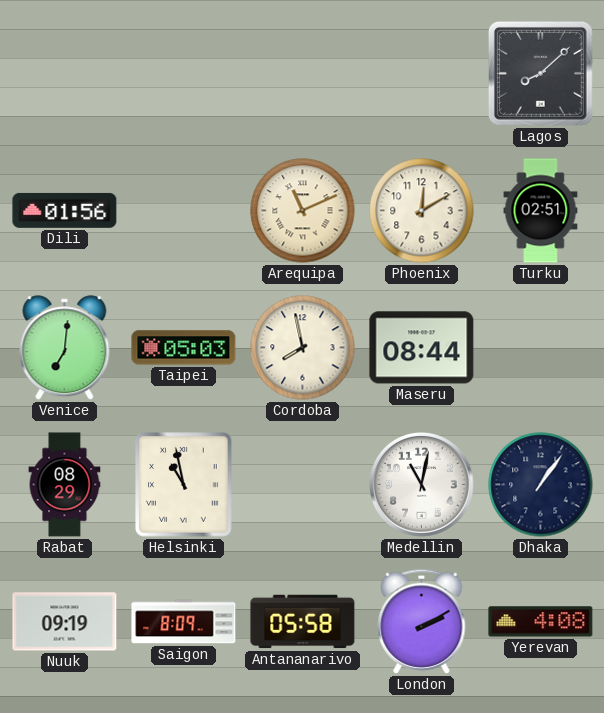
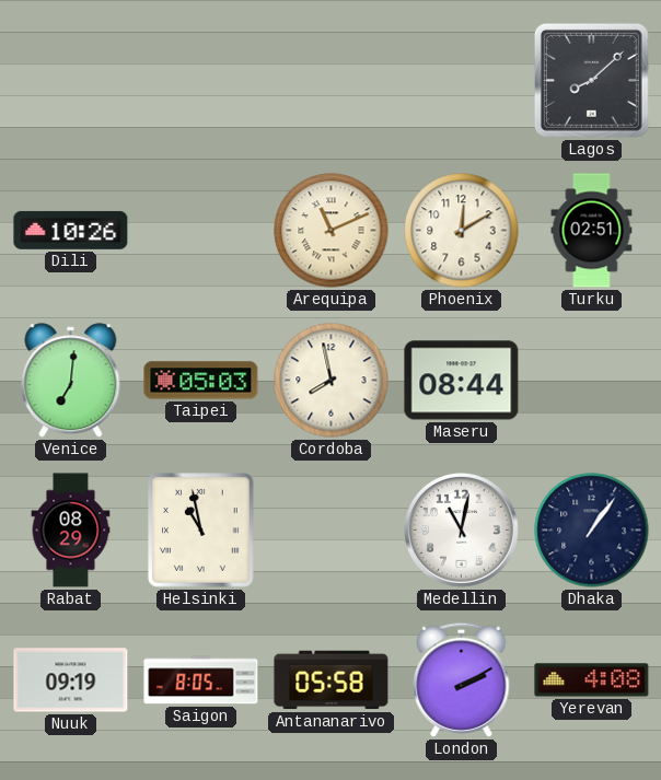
Dili: 01:56 -> 10:26
Saigon: 8:09 -> 8:05
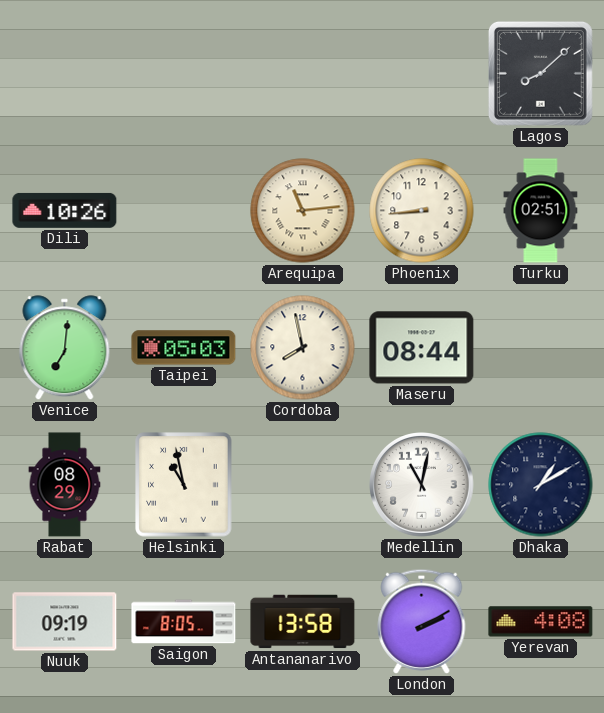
Arequipa: 11:11 -> 11:14
Phoenix: 12:10 -> 8:44
Dhaka: 1:06 -> 1:10
Antananarivo: 05:58 -> 13:58
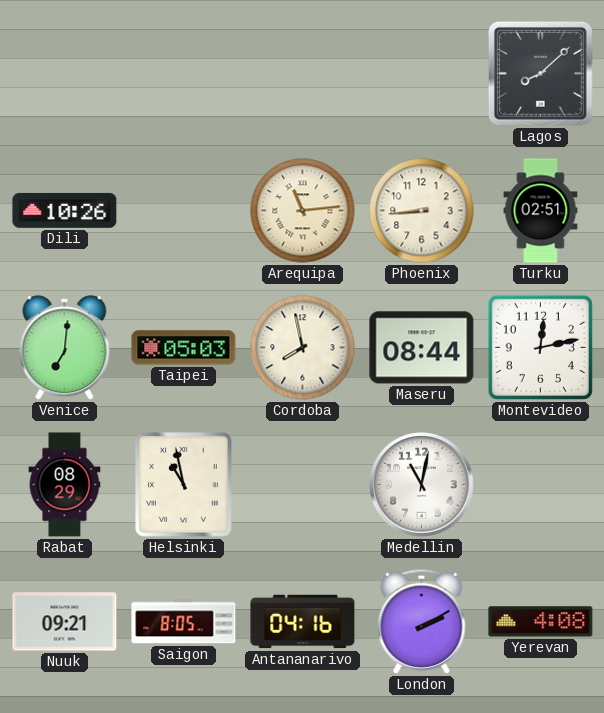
Montevideo: none -> 12:13
Dhaka: 1:10 -> none
Nuuk: 09:19 -> 09:21
Antananarivo: 13:58 -> 04:16
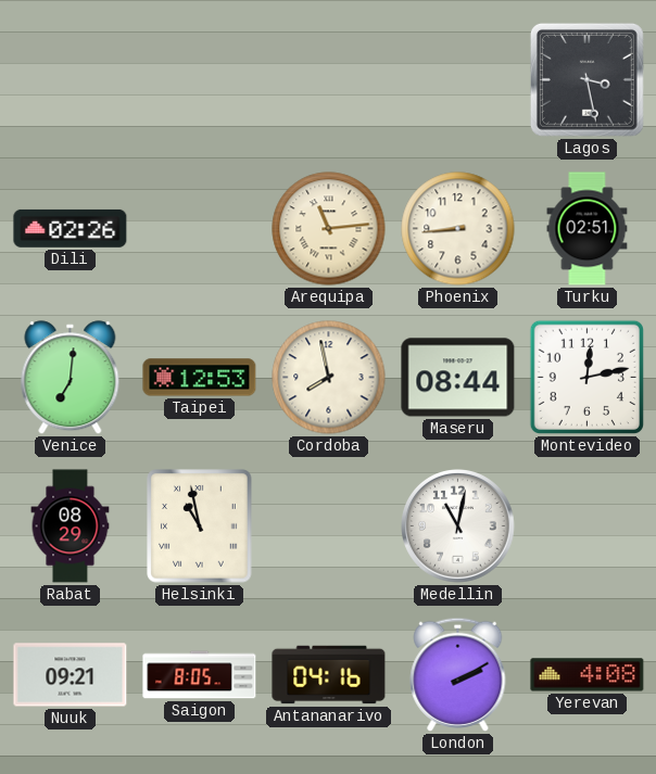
Lagos: 8:08 -> 3:28
Dili: 10:26 -> 02:26
Taipei: 05:03 -> 12:53
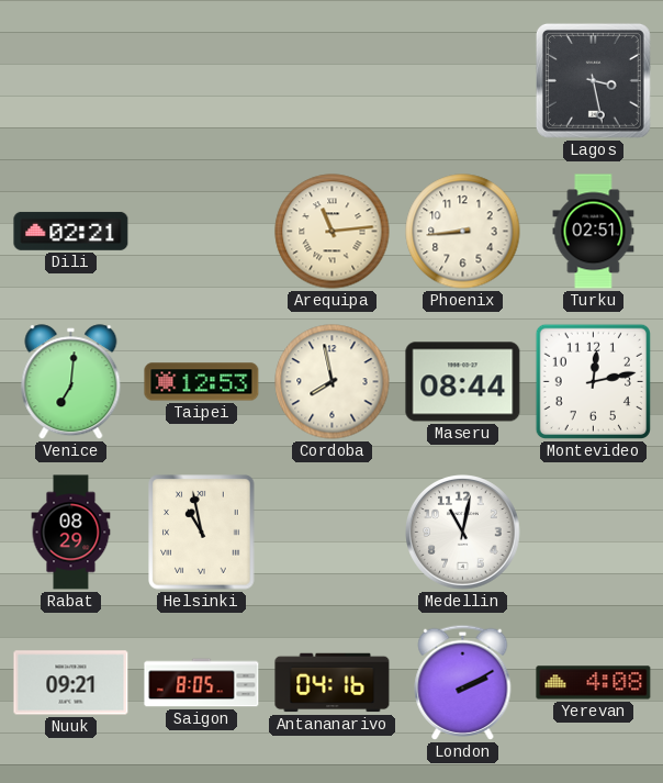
Dili: 02:26 -> 02:21
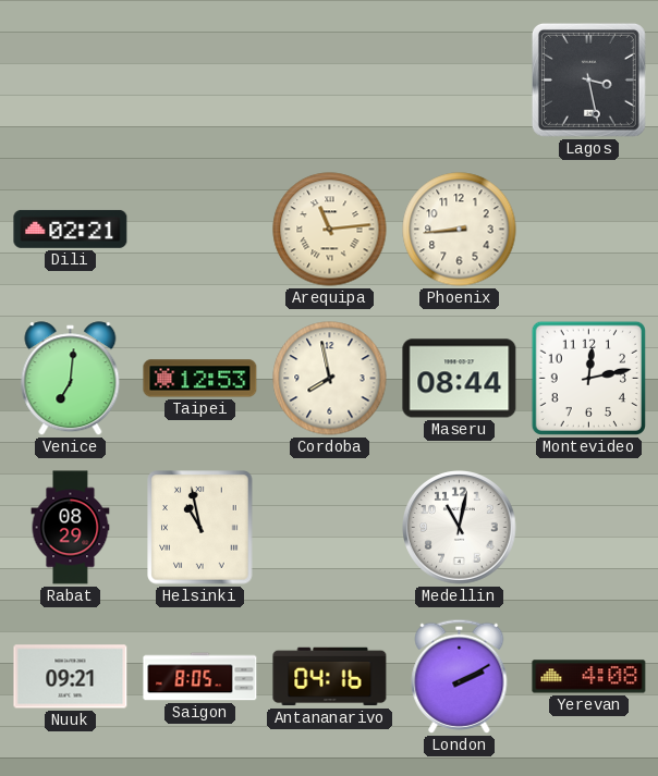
Turku: 02:51 -> none
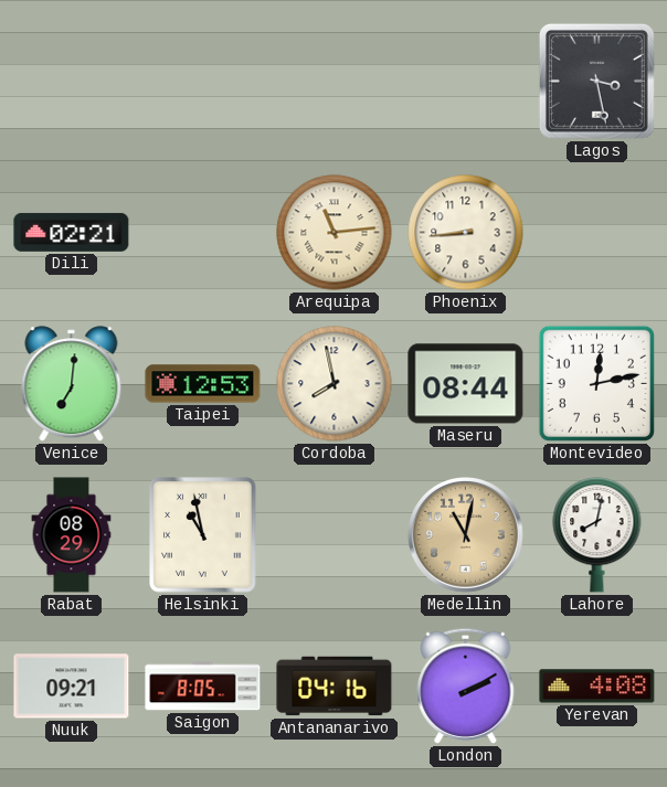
Medellin dial: white -> champagne
Lahore: none -> 8:02
